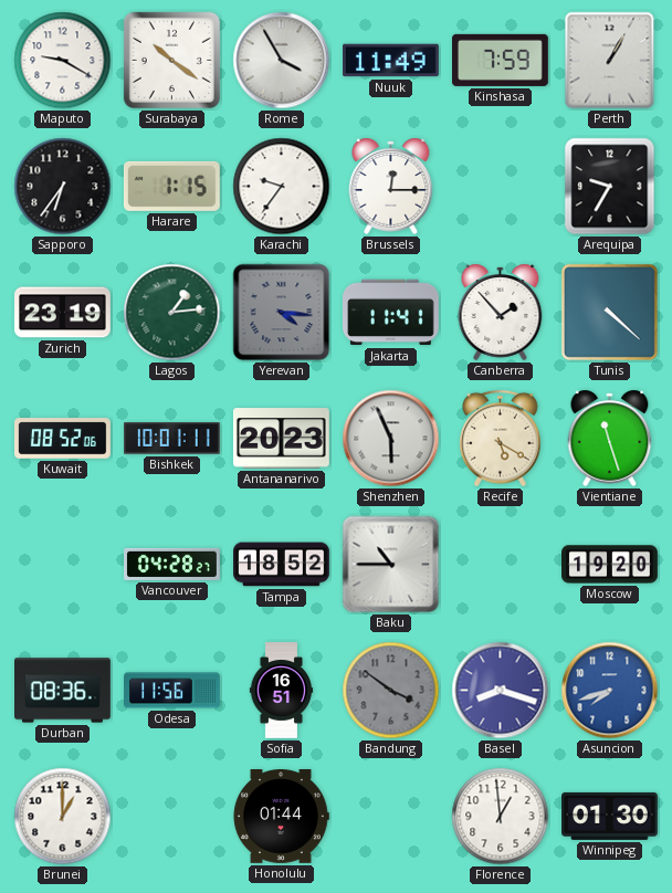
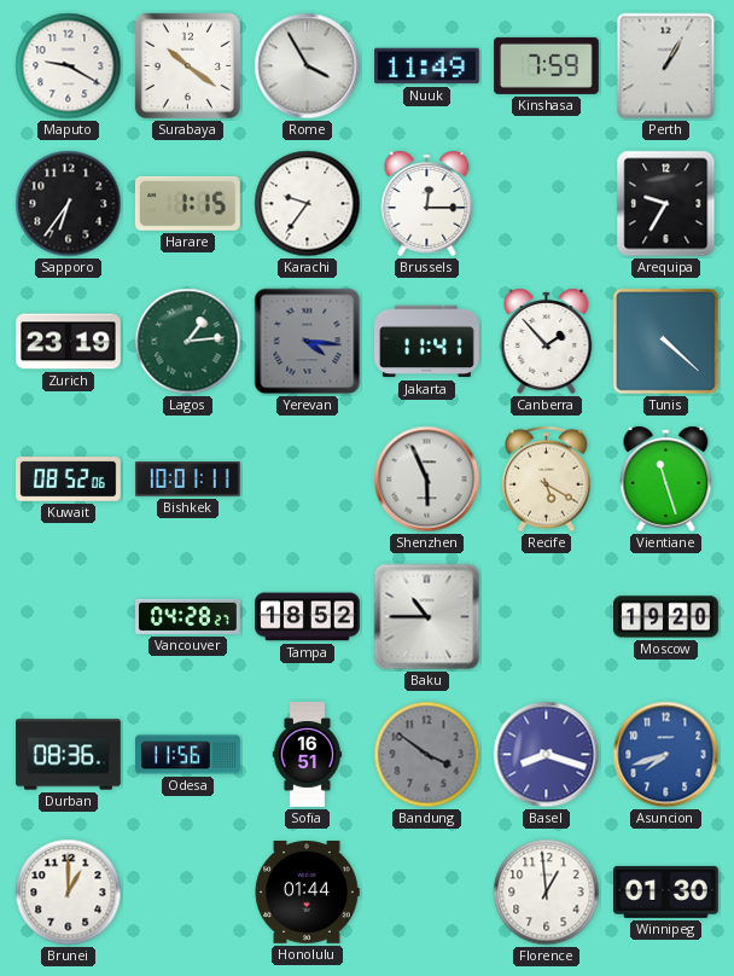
Antananarivo: 20:23 -> none
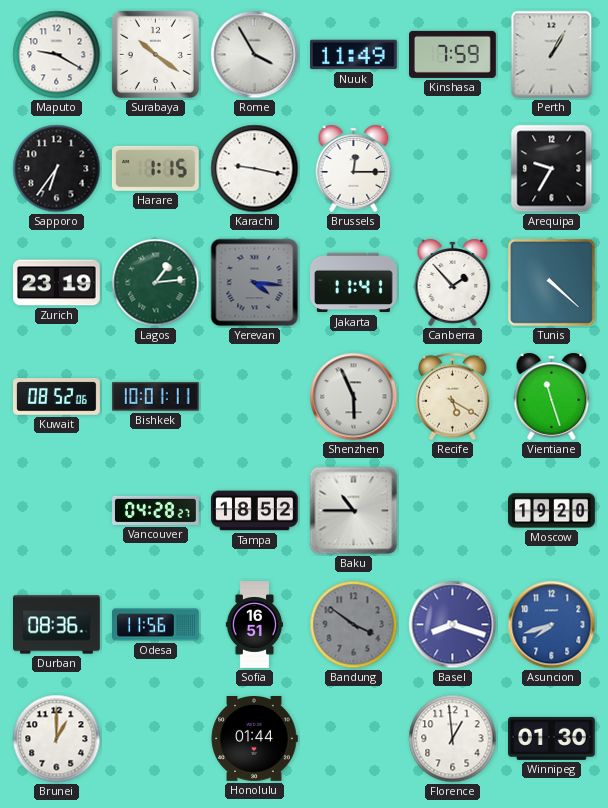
Karachi: 9:36 -> 9:17
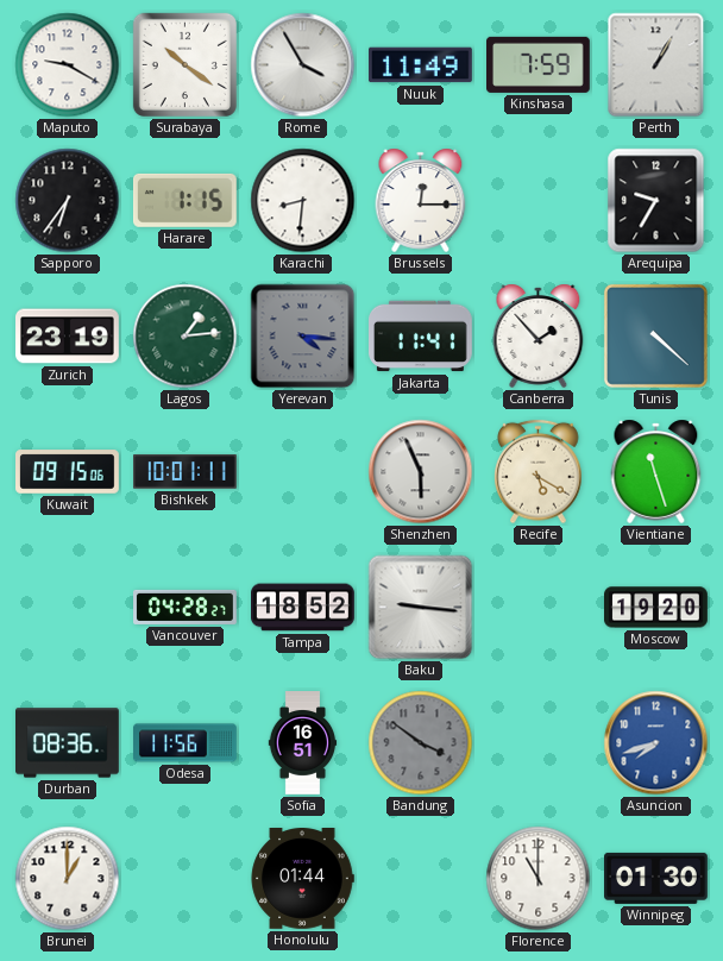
Karachi: 9:17 -> 8:31
Kuwait: 08:52 -> 09:15
Baku: 10:45 -> 9:16
Basel: 8:18 -> none
Florence: 12:59 -> 11:00
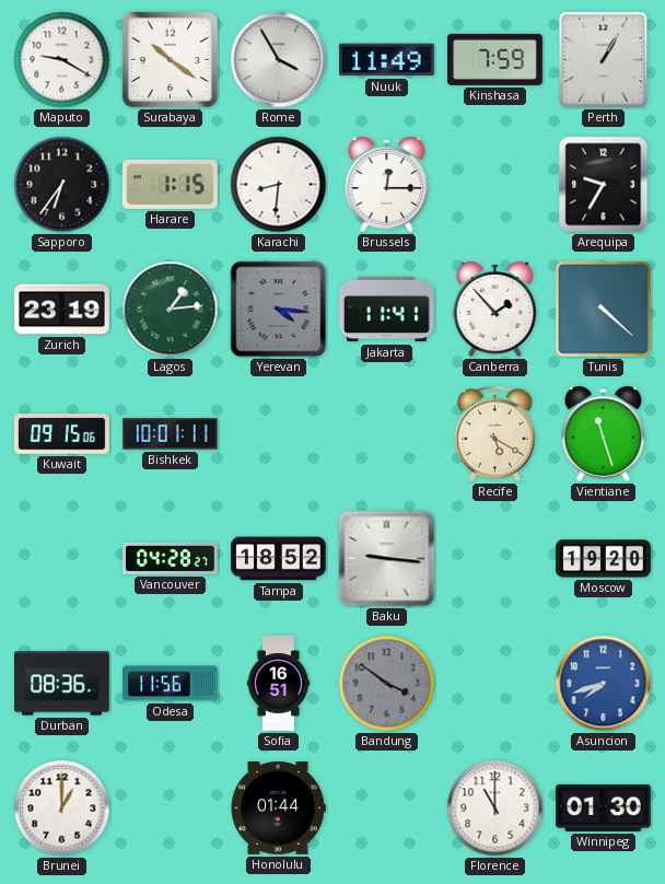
Shenzhen: 5:56 -> none
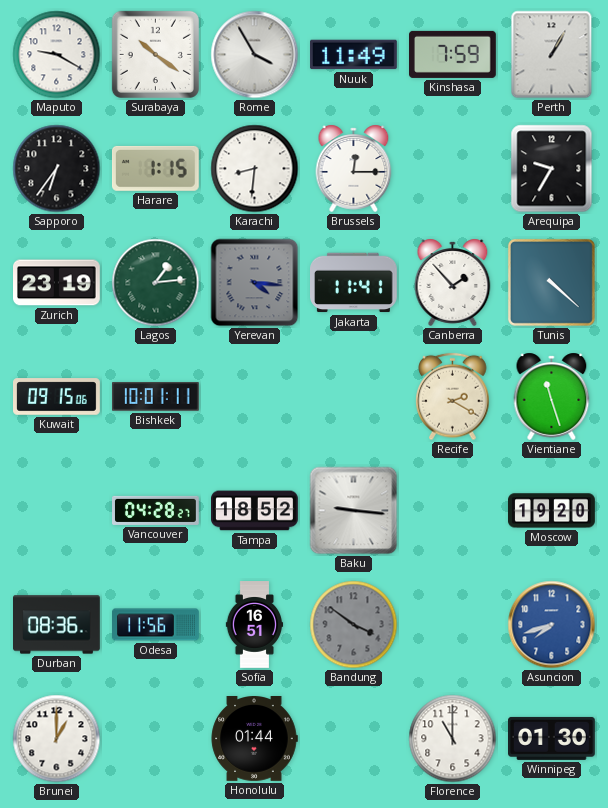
Recife: 5:20 -> 2:20
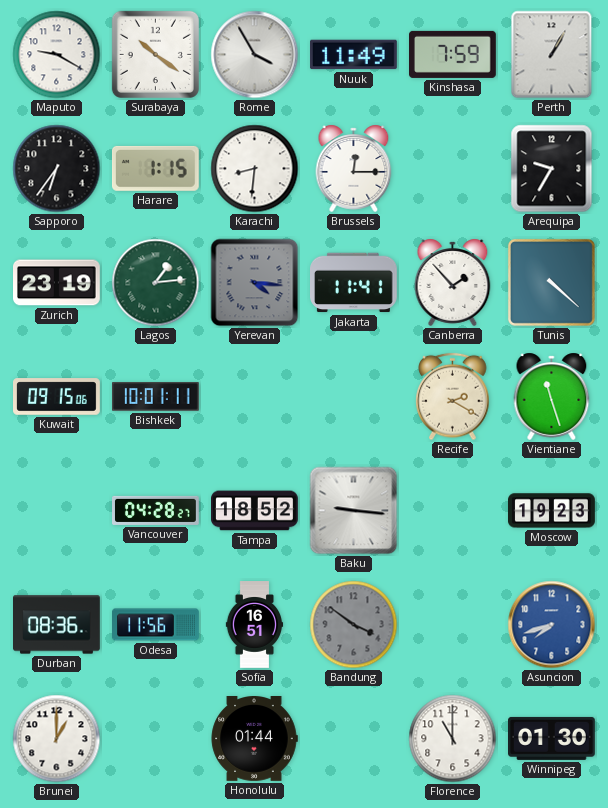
Moscow: 19:20 -> 19:23
